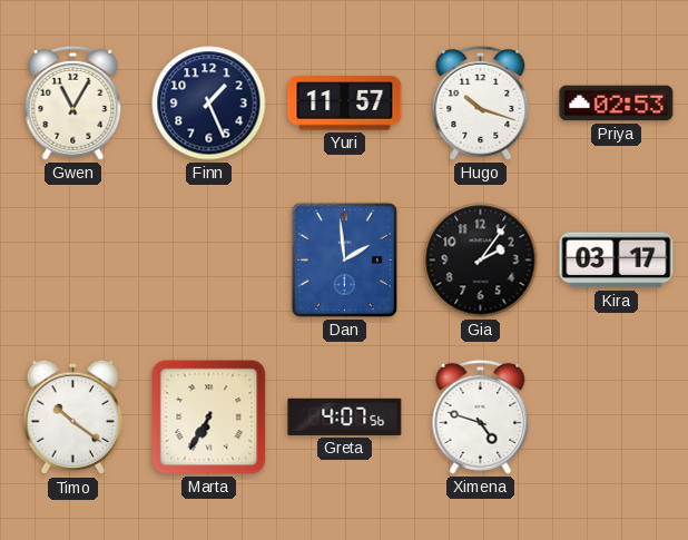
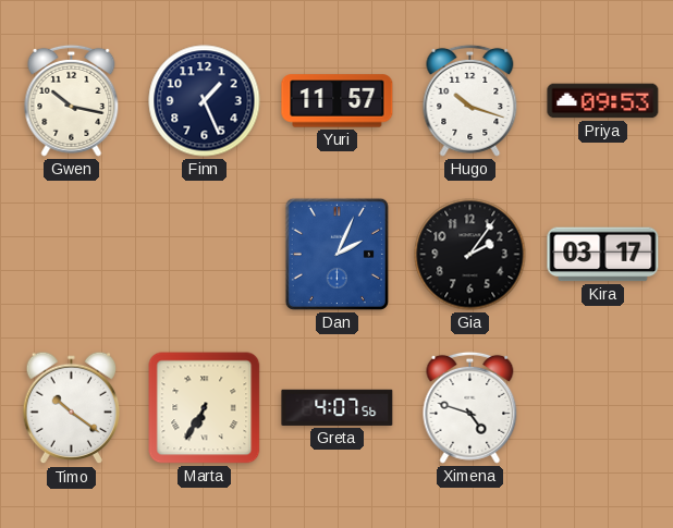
Gwen: 11:05 -> 10:17
Priya: 02:53 -> 09:53
Dan: 1:59 -> 2:04
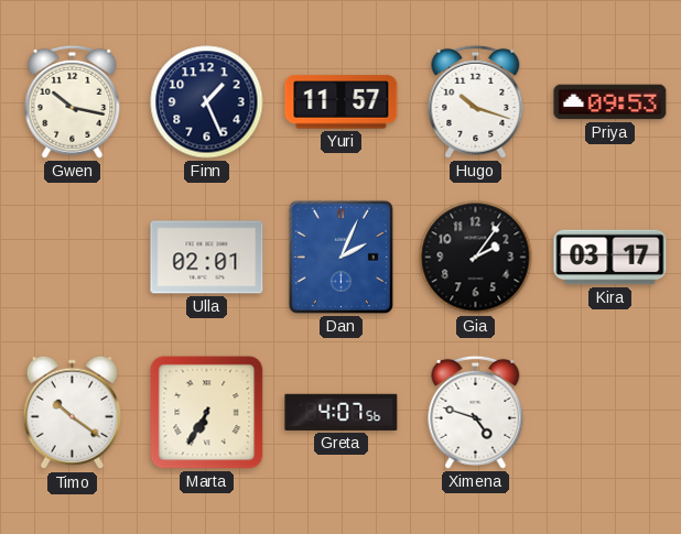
Ulla: none -> 02:01
